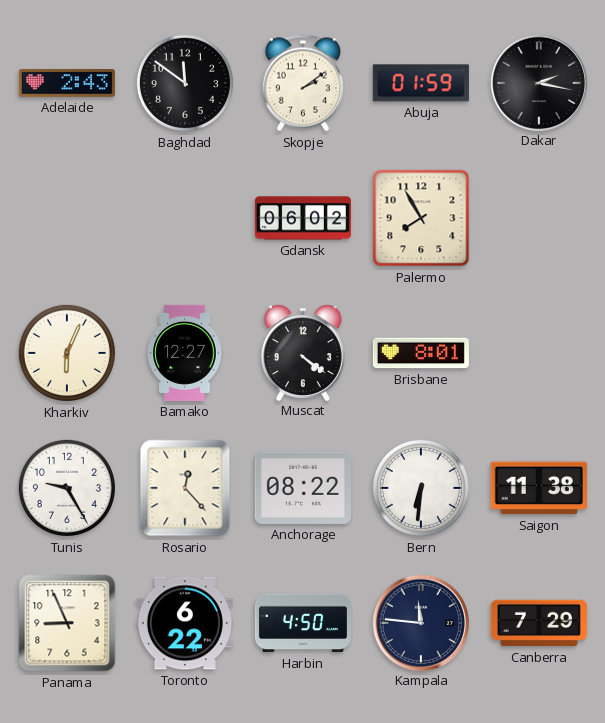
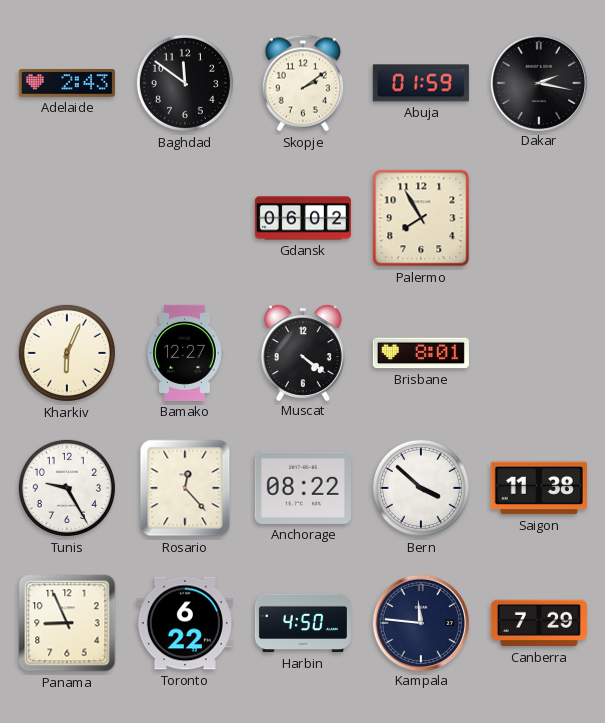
Bern: 6:31 -> 3:52
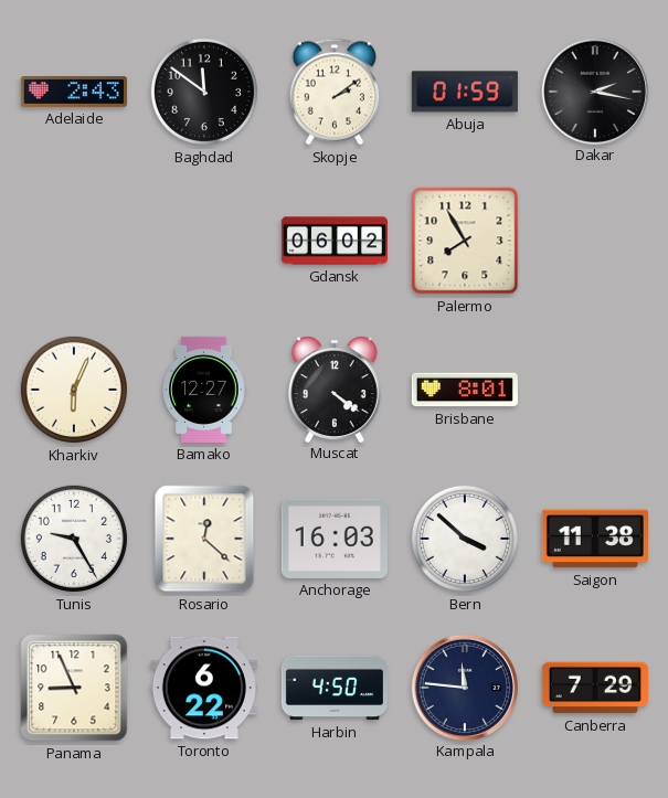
Rosario: 12:23 -> 12:22
Anchorage: 08:22 -> 16:03
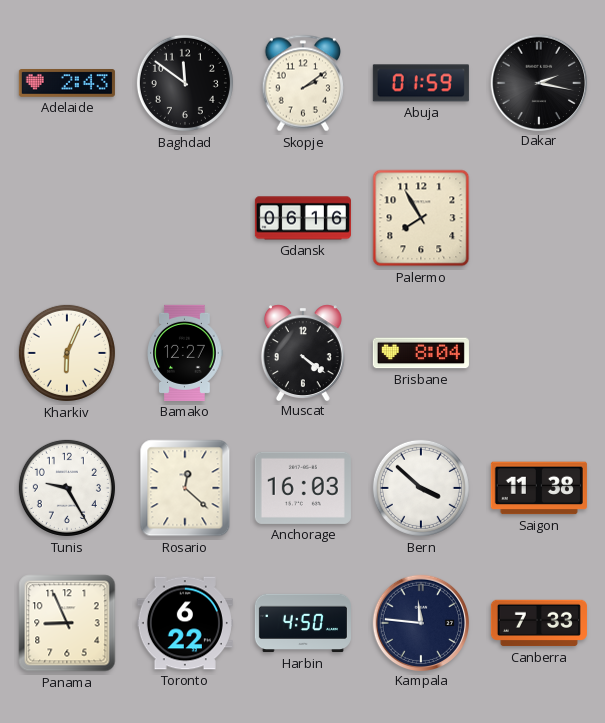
Gdansk: 06:02 -> 06:16
Brisbane: 8:01 -> 8:04
Canberra: 7:29 -> 7:33
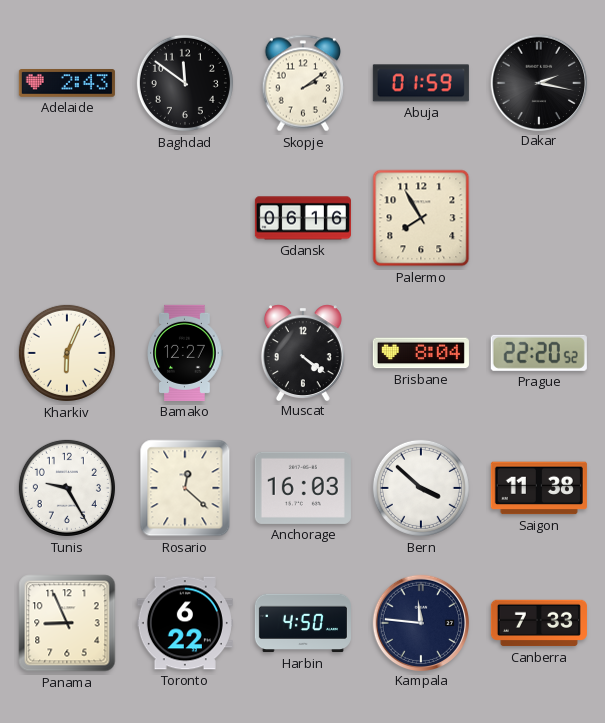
Prague: none -> 22:20
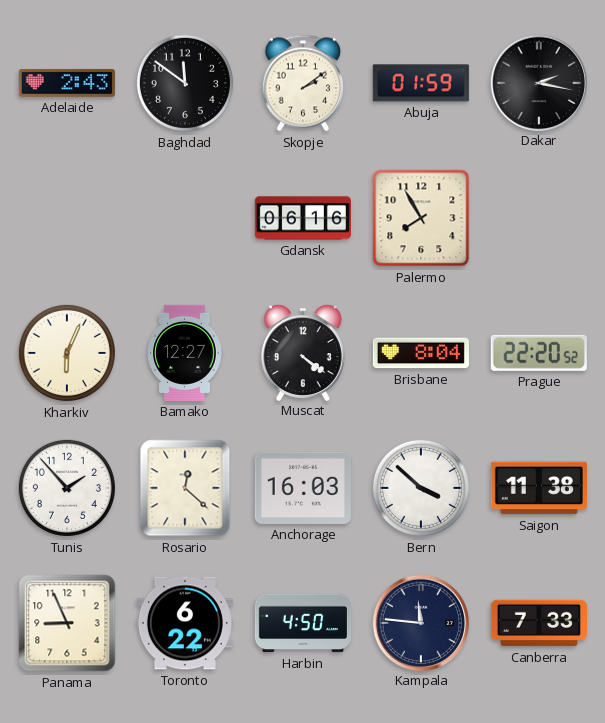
Tunis: 9:25 -> 1:53
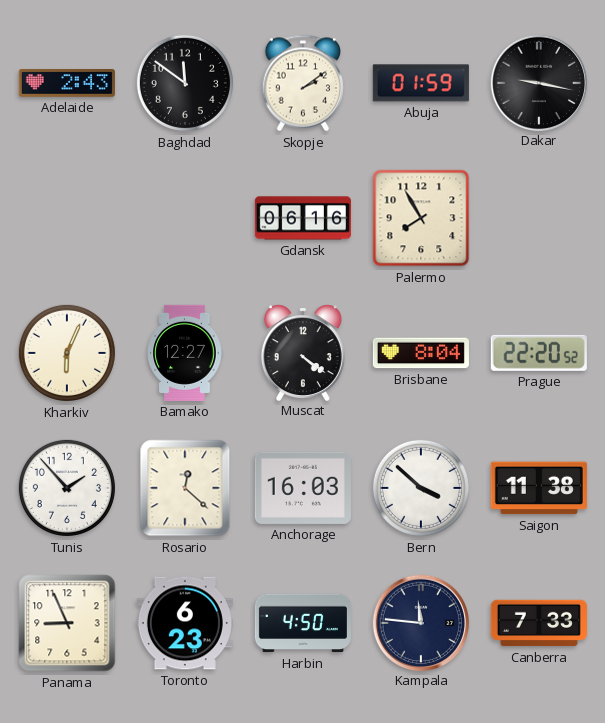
Dakar: 2:17 -> 9:17
Toronto: 6:22 -> 6:23
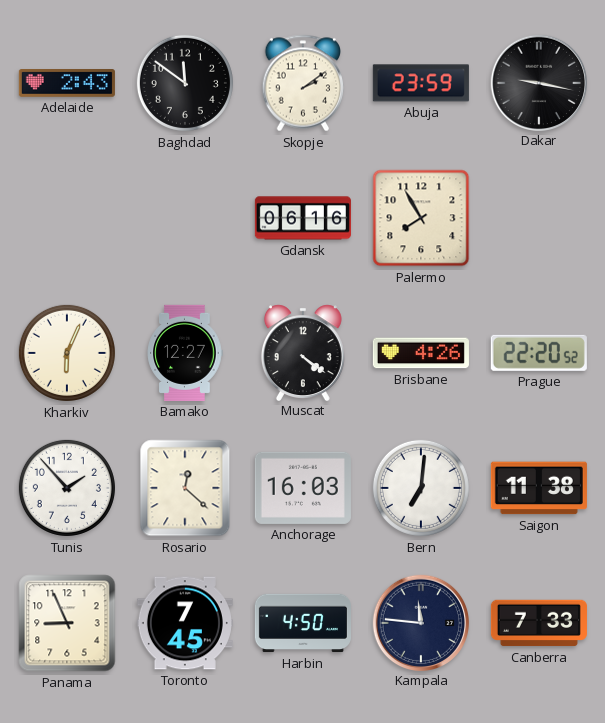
Abuja: 01:59 -> 23:59
Brisbane: 8:04 -> 4:26
Bern: 3:52 -> 7:01
Toronto: 6:23 -> 7:45
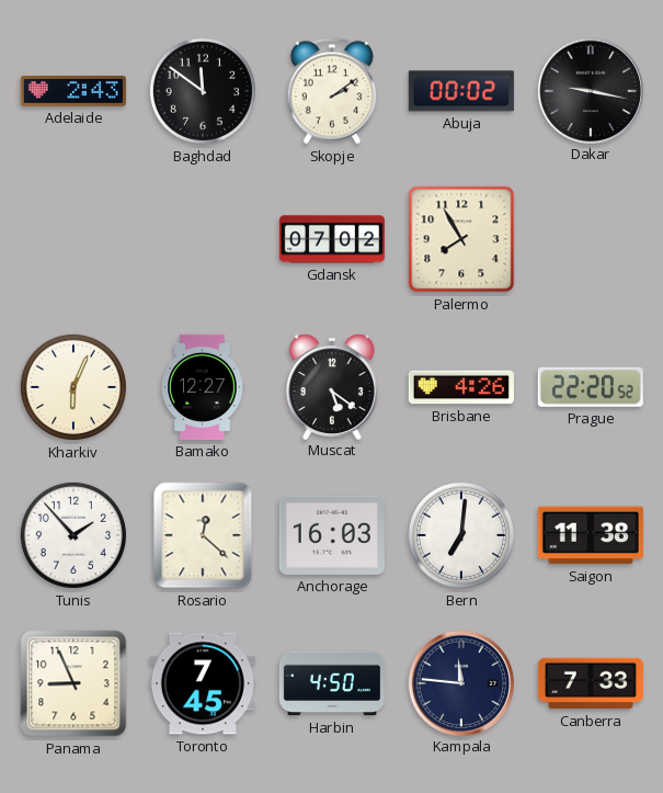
Abuja: 23:59 -> 00:02
Gdansk: 06:16 -> 07:02
Muscat: 4:21 -> 5:21
